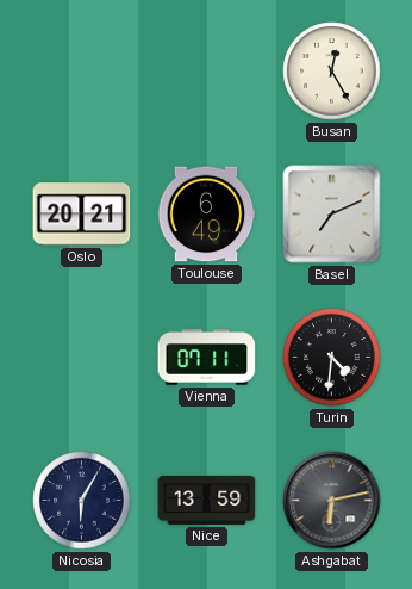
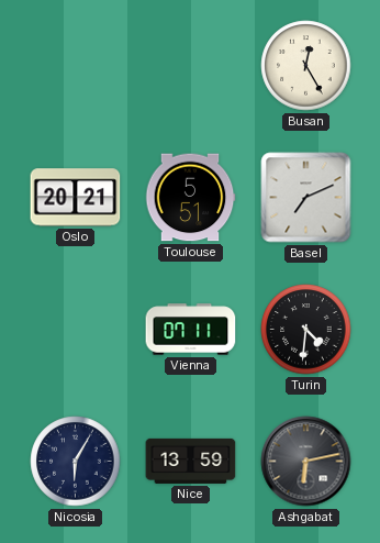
Toulouse: 6:49 -> 5:51
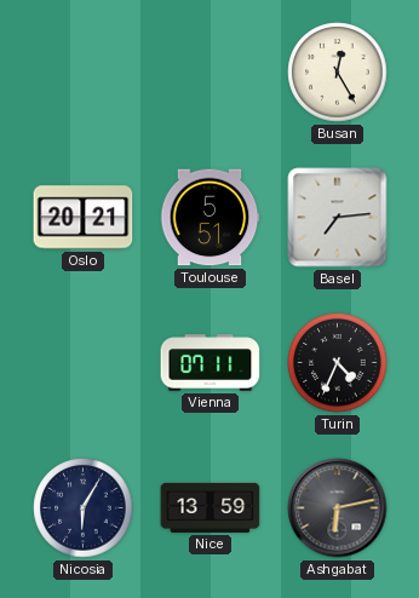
Basel: 7:11 -> 7:14
Turin: 4:31 -> 4:34
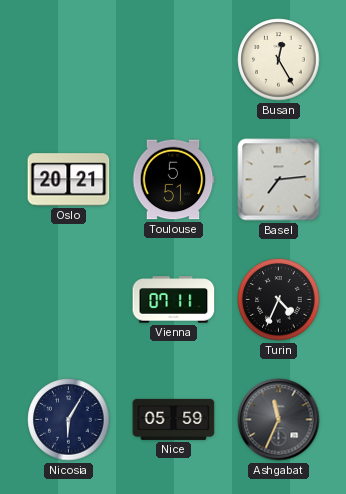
Nice: 13:59 -> 05:59
Ashgabat: 6:13 -> 11:34
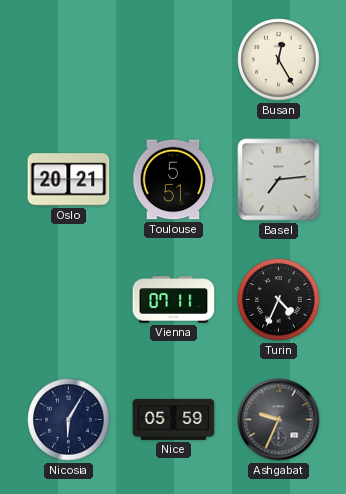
Ashgabat: 11:34 -> 9:34
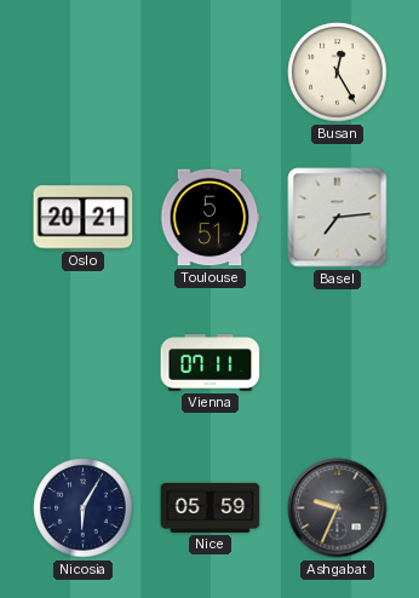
Turin: 4:34 -> none
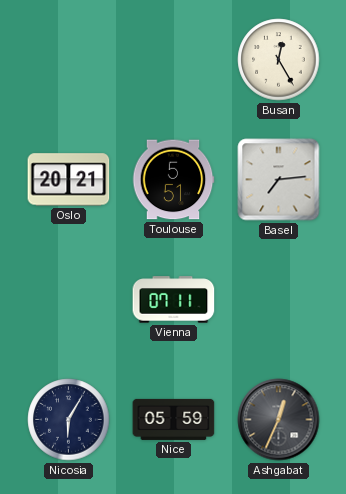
Ashgabat: 9:34 -> 12:34
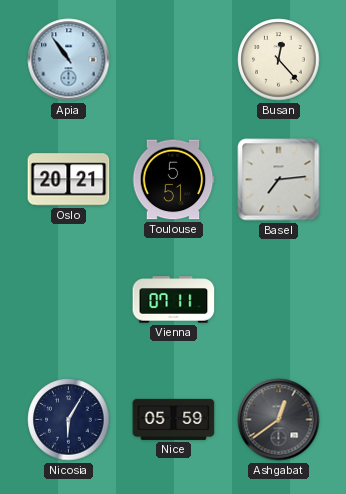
Apia: none -> 10:54
Busan: 12:25 -> 12:23
Ashgabat: 12:34 -> 12:39
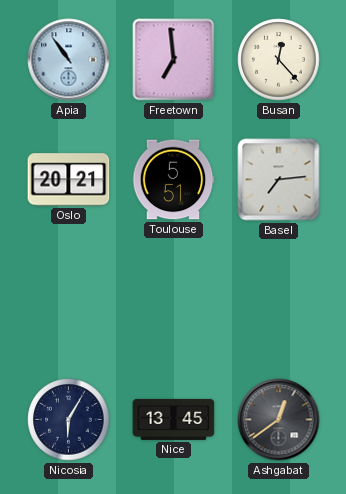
Freetown: none -> 6:59
Vienna: 07:11 -> none
Nice: 05:59 -> 13:45
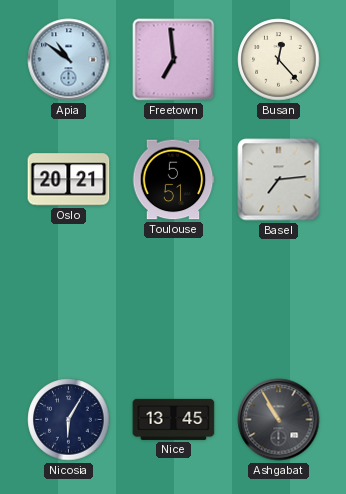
Apia: 10:54 -> 10:51
Ashgabat: 12:39 -> 10:55
